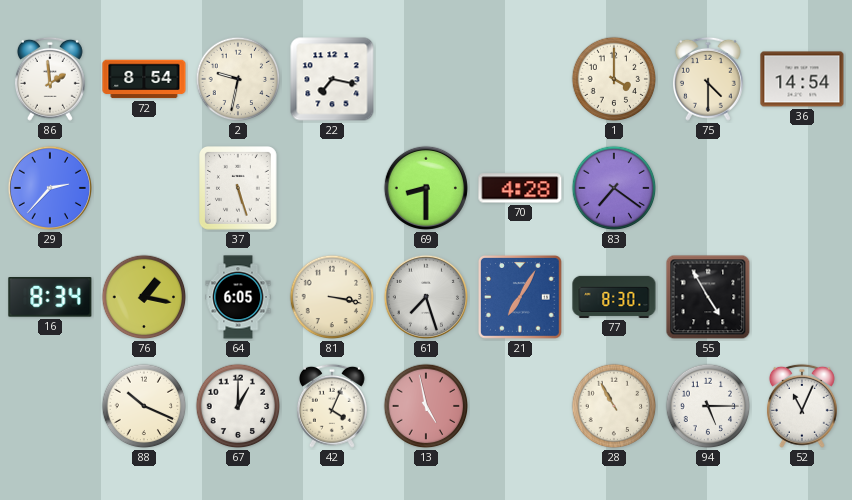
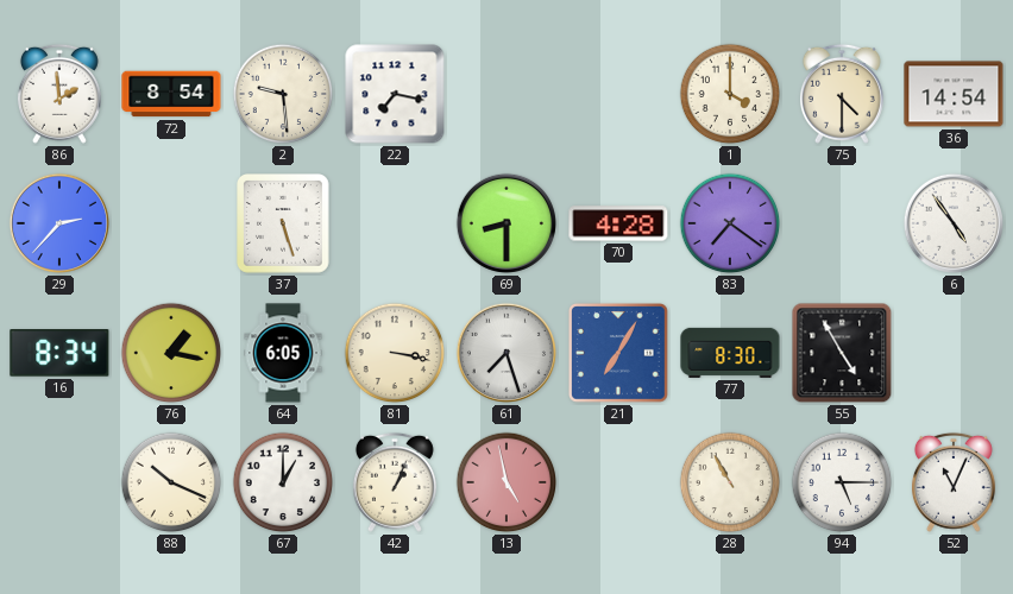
2: 9:32 -> 9:29
6: none -> 4:54
42: 4:04 -> 1:04
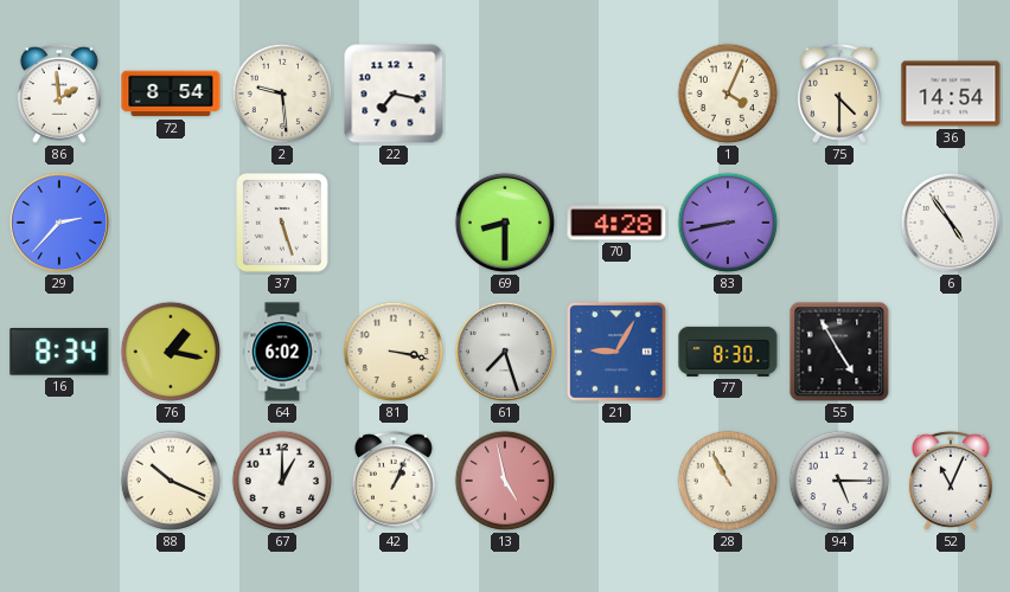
1: 4:00 -> 4:04
83: 7:21 -> 8:43
64: 6:05 -> 6:02
21: 7:05 -> 9:05
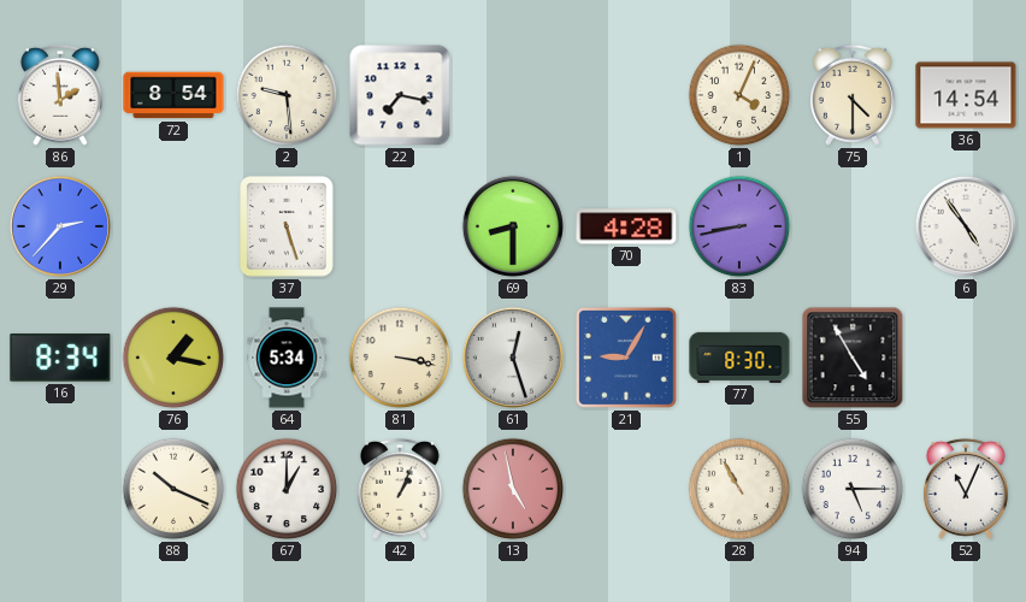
64: 6:02 -> 5:34
61: 7:27 -> 12:27
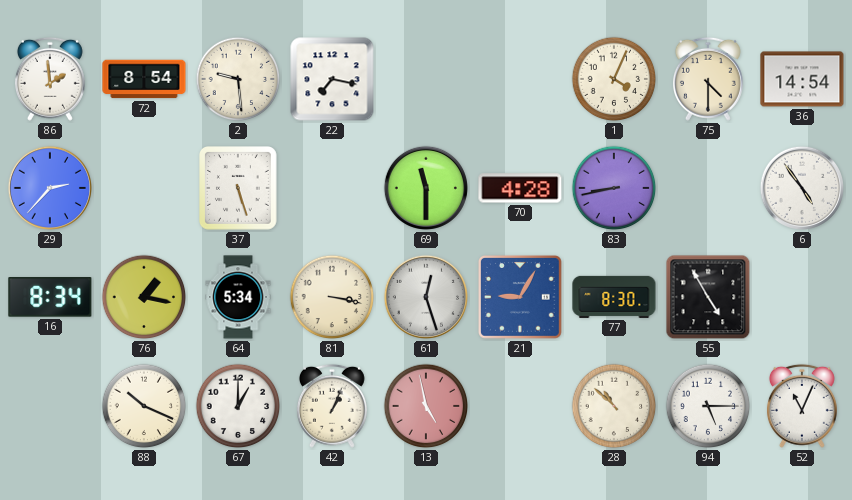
69: 8:30 -> 11:30
28: 10:55 -> 10:52
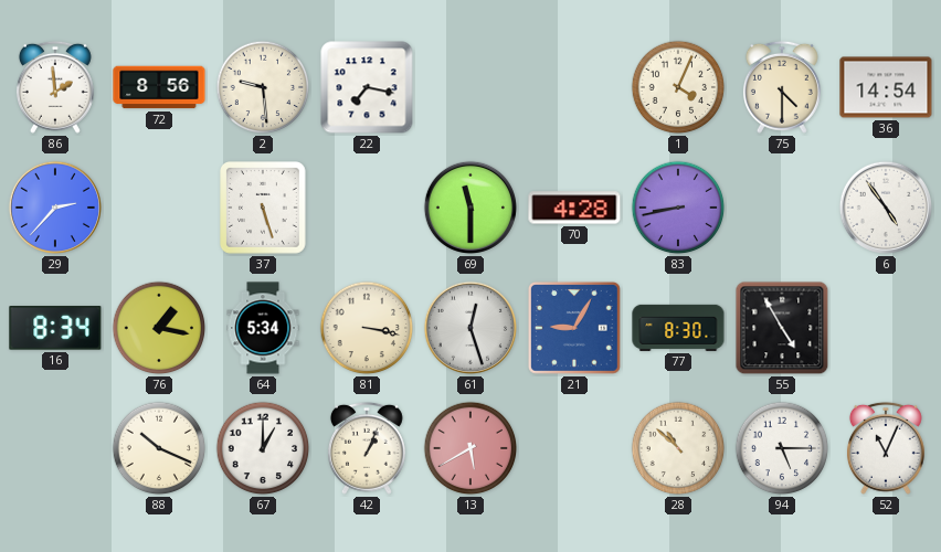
72: 8:54 -> 8:56
13: 4:58 -> 5:40
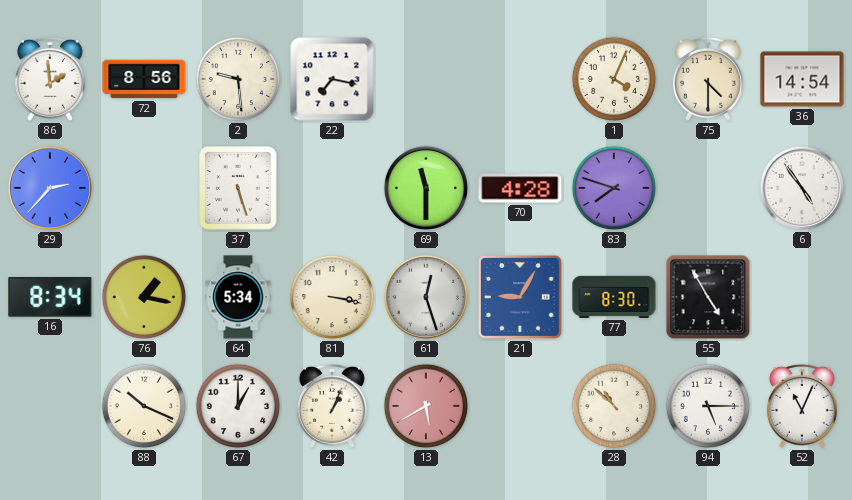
83: 8:43 -> 7:48
